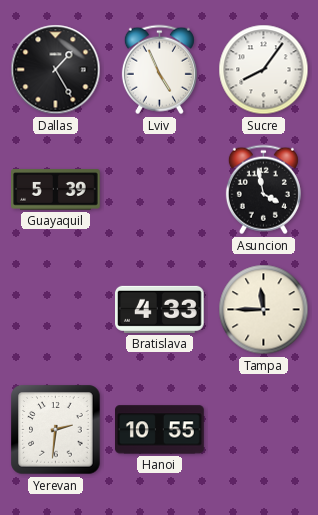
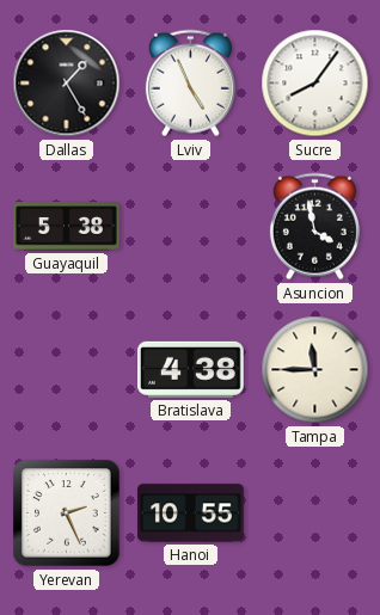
Guayaquil: 5:39 -> 5:38
Bratislava: 4:33 -> 4:38
Yerevan: 2:31 -> 2:26
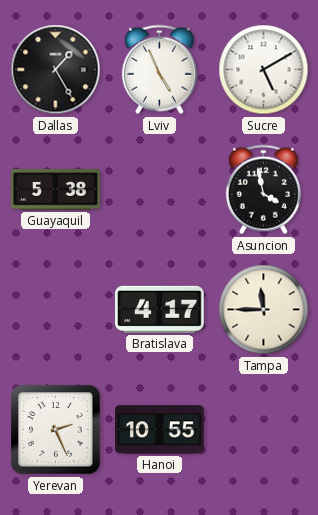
Sucre: 8:06 -> 5:10
Bratislava: 4:38 -> 4:17
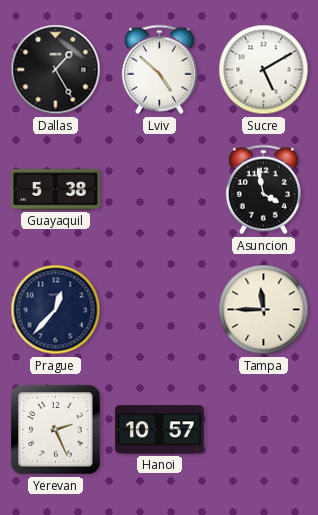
Lviv: 4:56 -> 4:52
Prague: none -> 12:37
Bratislava: 4:17 -> none
Hanoi: 10:55 -> 10:57
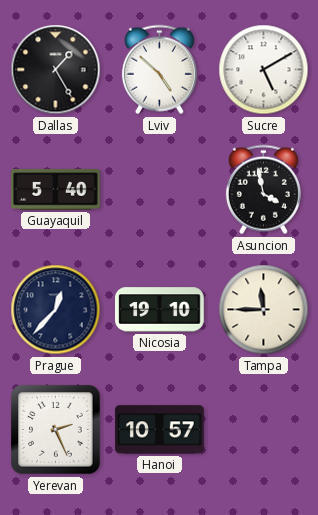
Guayaquil: 5:38 -> 5:40
Nicosia: none -> 19:10
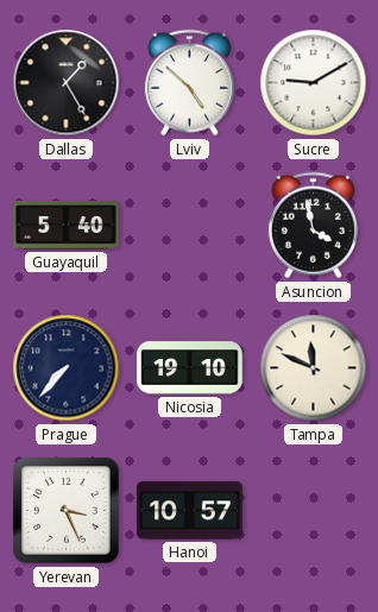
Sucre: 5:10 -> 9:10
Prague: 12:37 -> 7:37
Tampa: 11:45 -> 11:49
Yerevan: 2:26 -> 3:26
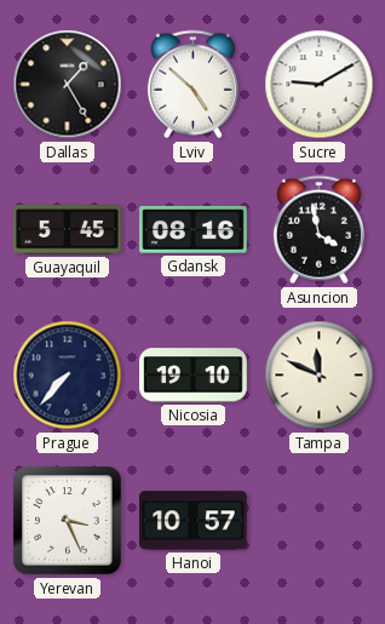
Guayaquil: 5:40 -> 5:45
Gdansk: none -> 08:16
